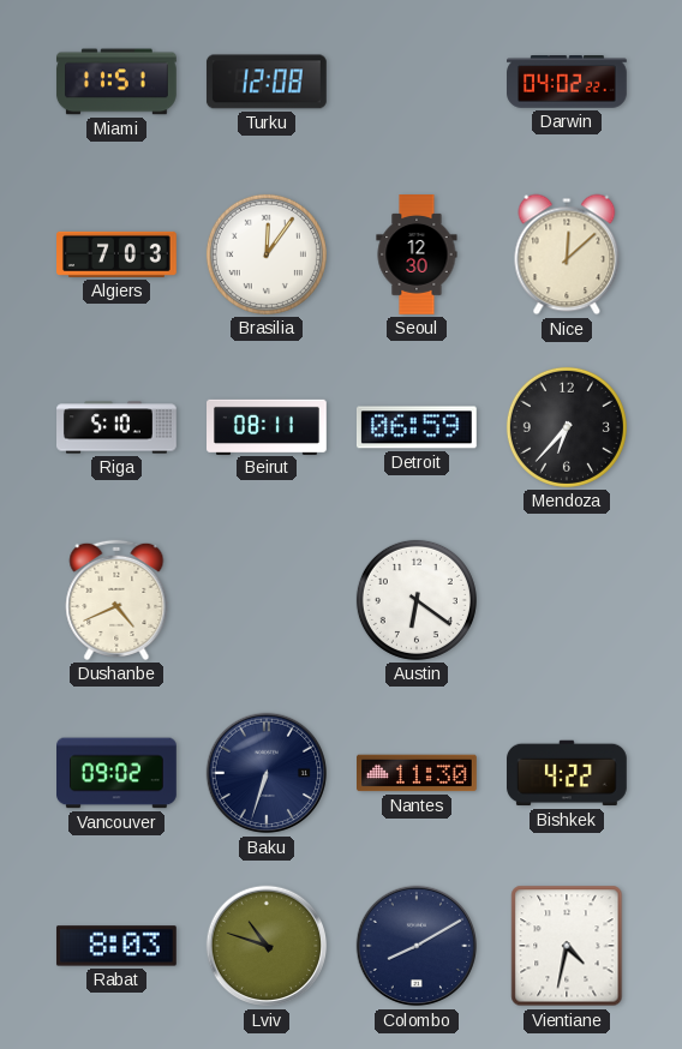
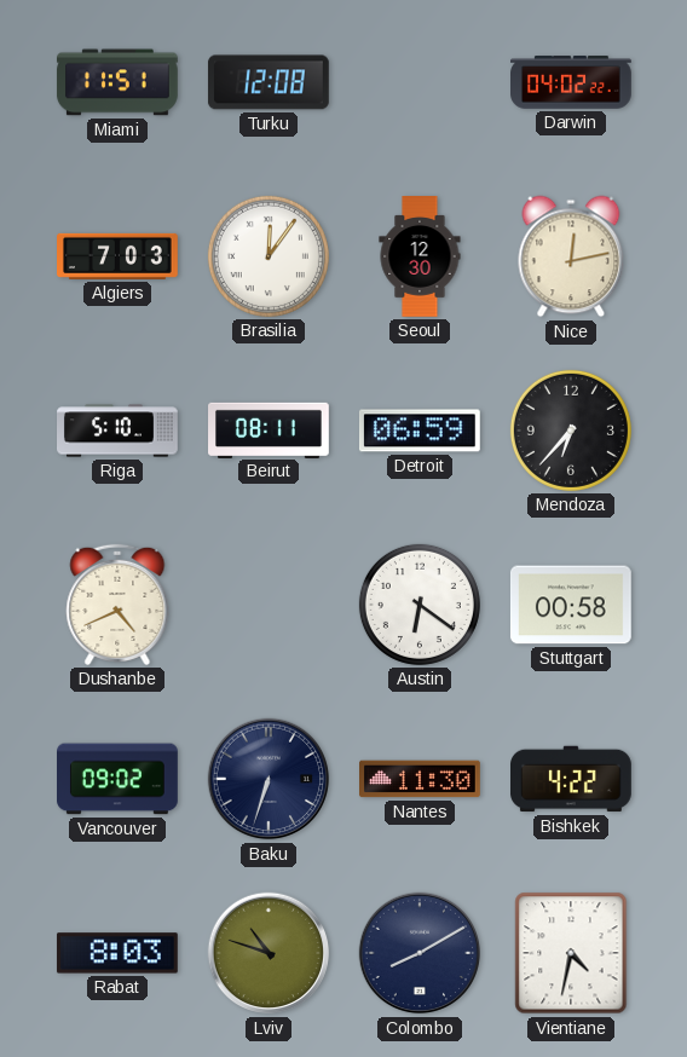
Nice: 12:08 -> 12:13
Stuttgart: none -> 00:58
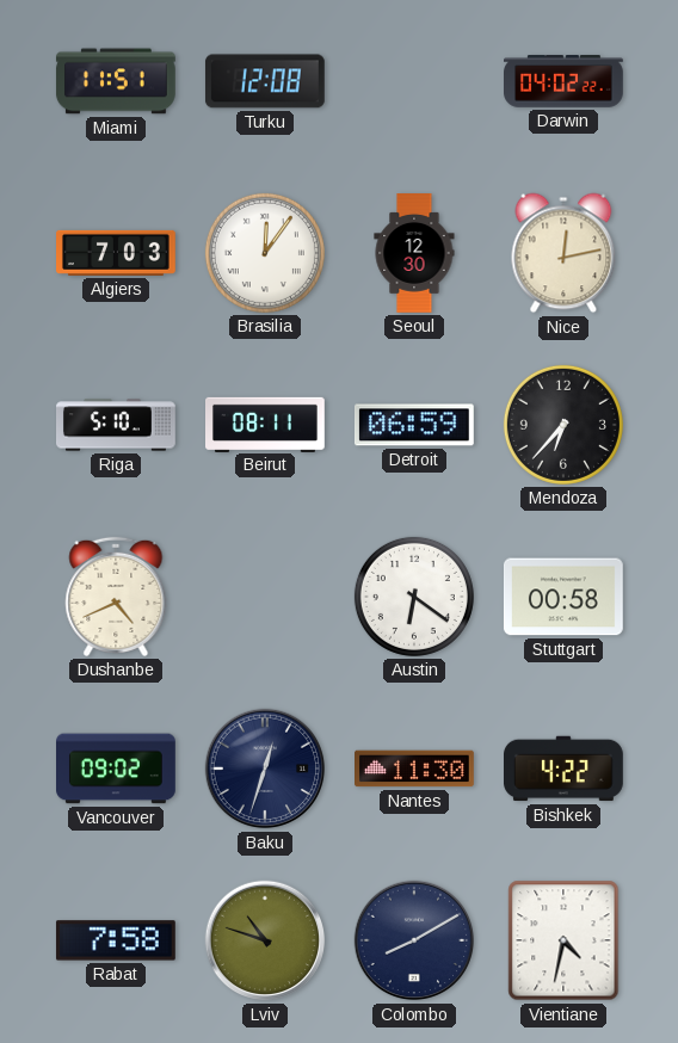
Baku: 6:33 -> 12:33
Rabat: 8:03 -> 7:58
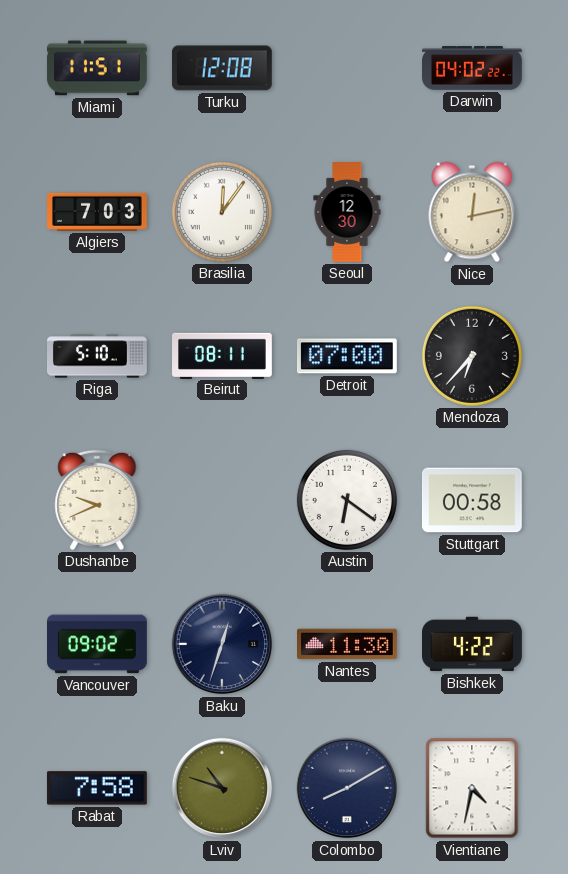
Detroit: 06:59 -> 07:00
Dushanbe: 4:41 -> 9:41
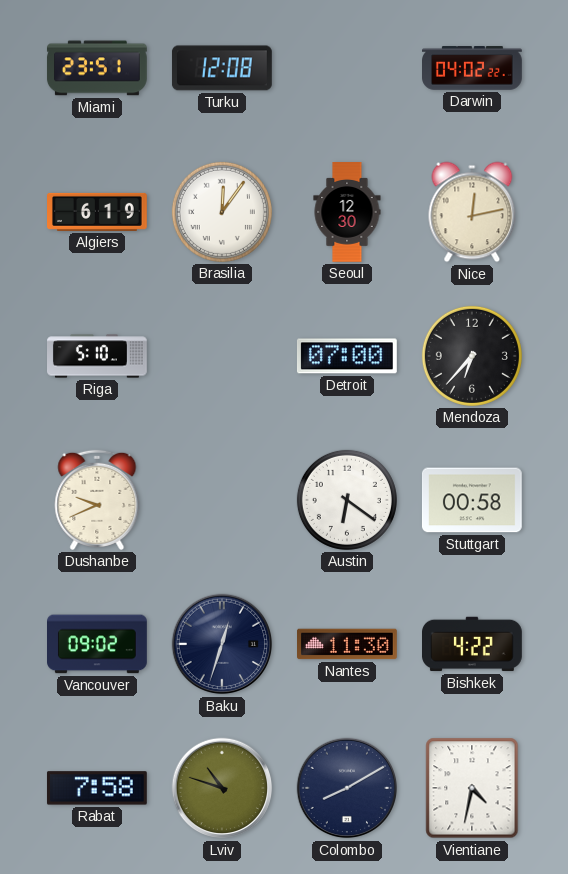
Miami: 11:51 -> 23:51
Algiers: 7:03 -> 6:19
Beirut: 08:11 -> none
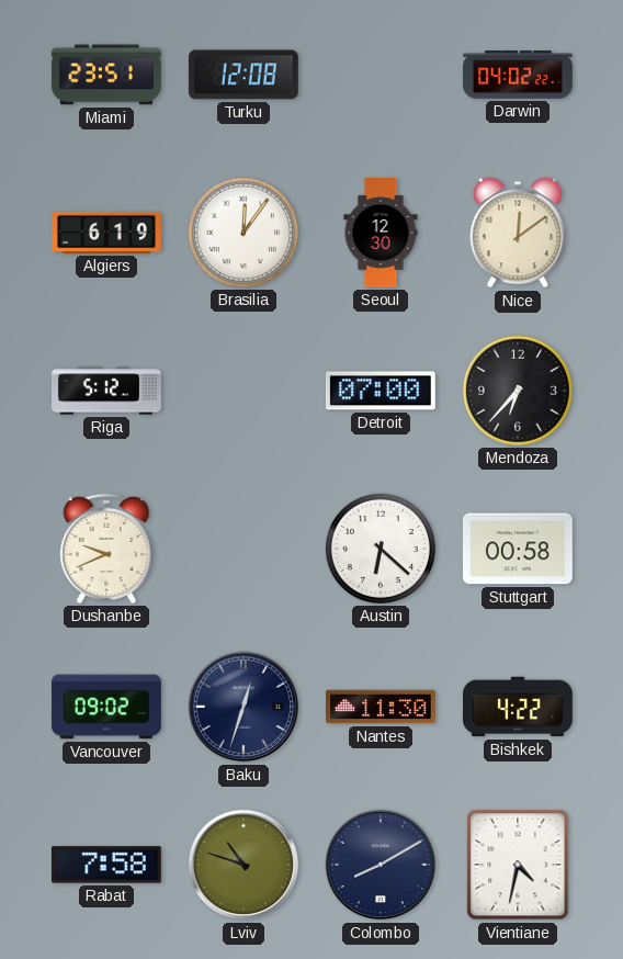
Nice: 12:13 -> 12:09
Riga: 5:10 -> 5:12
Austin: 6:21 -> 6:22
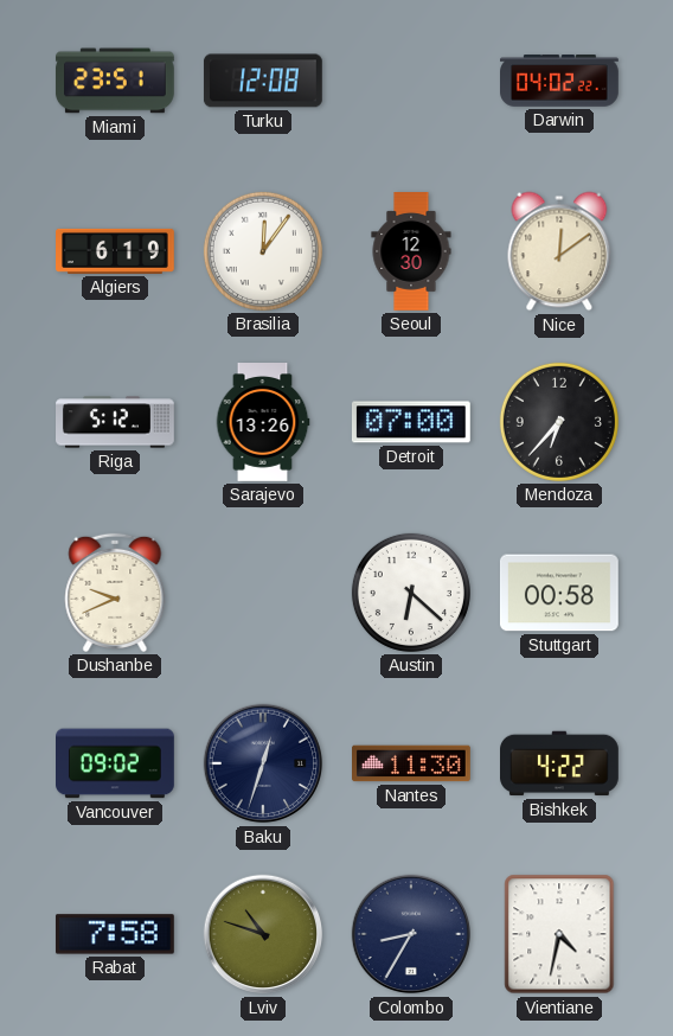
Sarajevo: none -> 13:26
Colombo: 8:10 -> 8:35
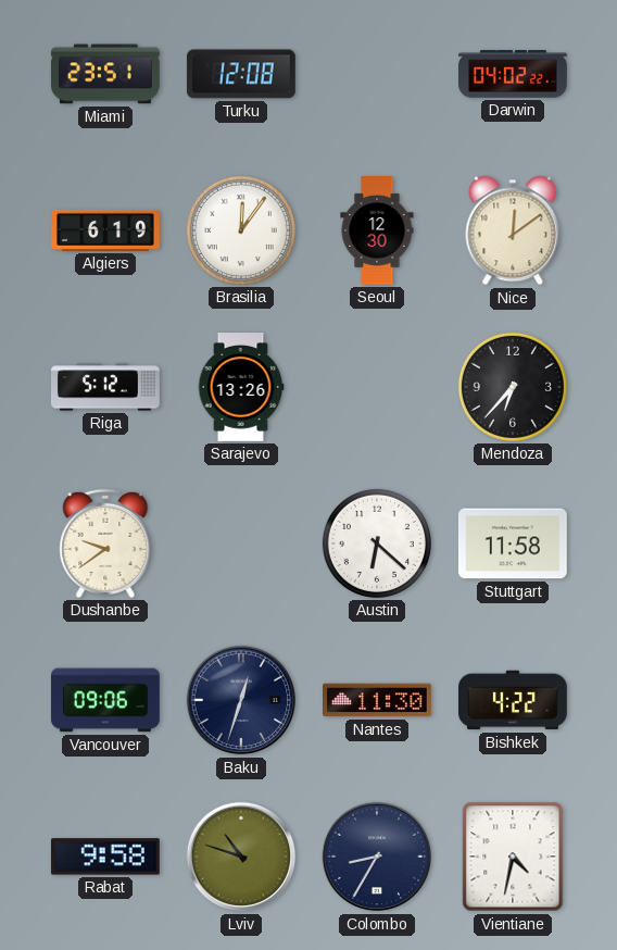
Detroit: 07:00 -> none
Dushanbe: 9:41 -> 9:39
Stuttgart: 00:58 -> 11:58
Vancouver: 09:02 -> 09:06
Rabat: 7:58 -> 9:58
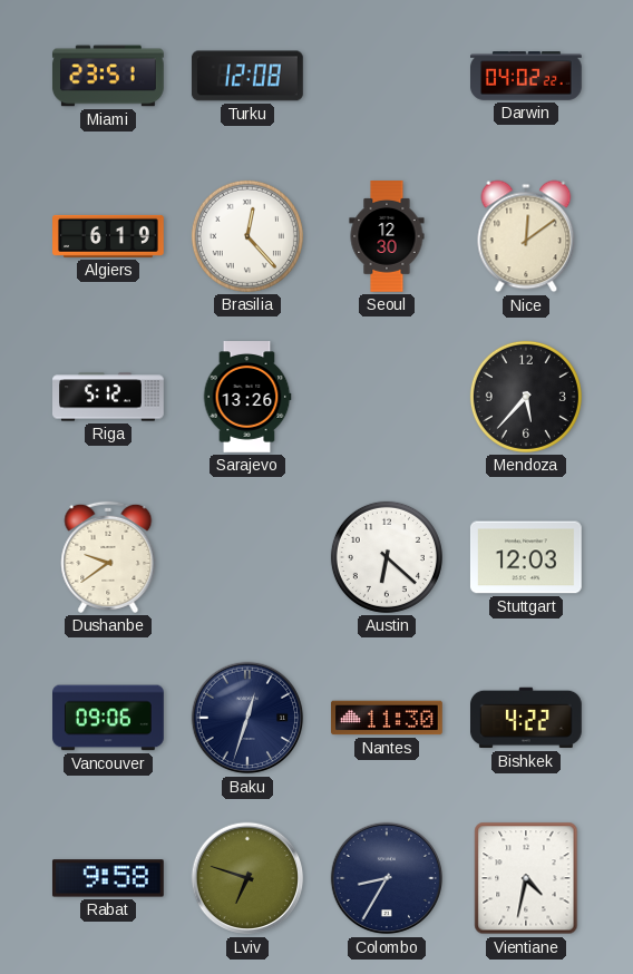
Brasilia: 12:06 -> 12:23
Mendoza: 6:37 -> 5:37
Stuttgart: 11:58 -> 12:03
Lviv: 10:48 -> 6:48
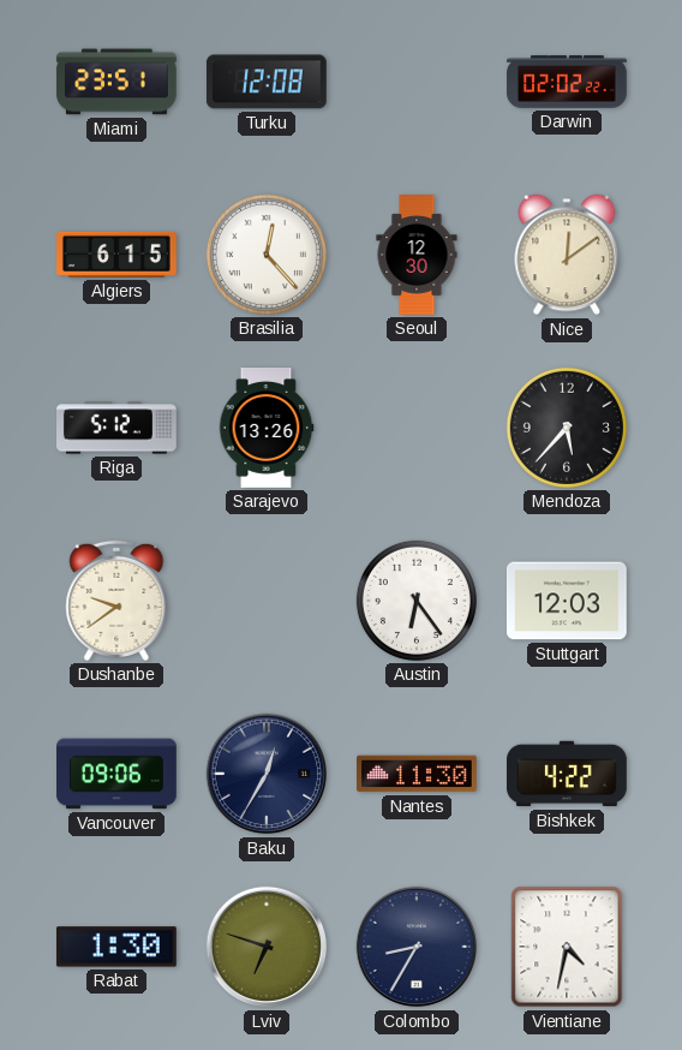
Darwin: 04:02 -> 02:02
Algiers: 6:19 -> 6:15
Austin: 6:22 -> 6:24
Baku: 12:33 -> 12:35
Rabat: 9:58 -> 1:30
